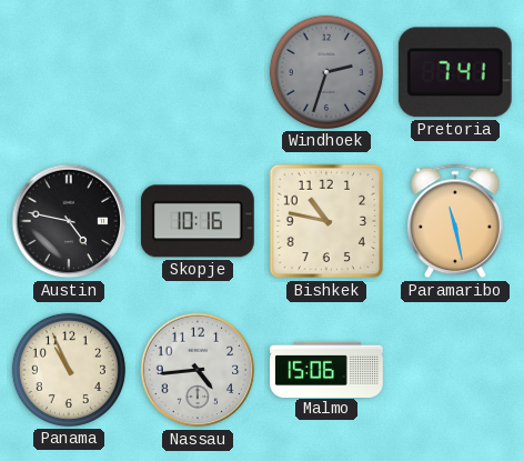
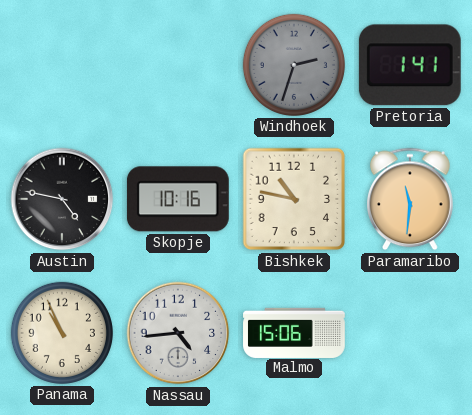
Pretoria: 7:41 -> 1:41
Paramaribo: 11:28 -> 11:31
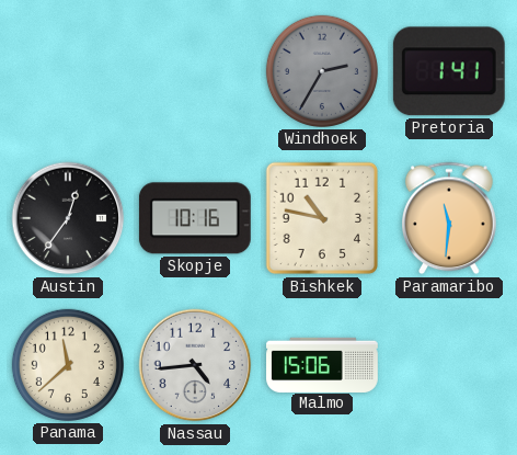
Windhoek: 2:33 -> 2:35
Austin: 4:47 -> 12:36
Panama: 10:56 -> 11:38
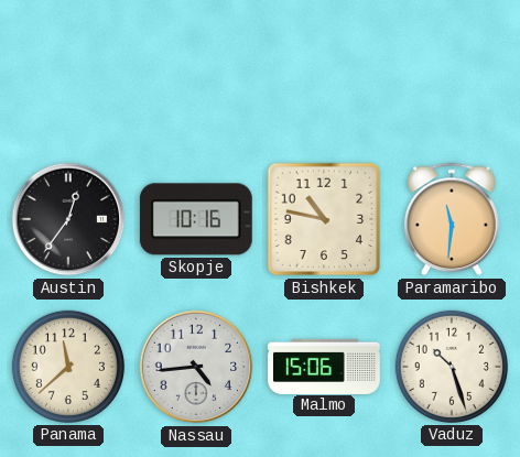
Windhoek: 2:35 -> none
Pretoria: 1:41 -> none
Vaduz: none -> 10:27
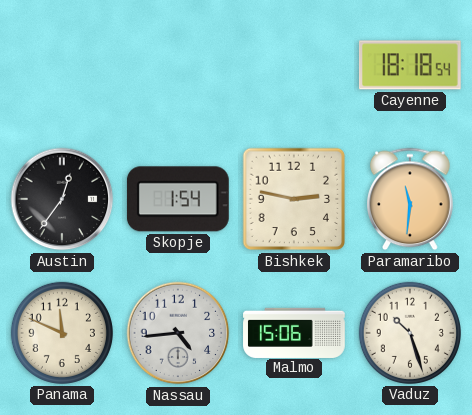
Cayenne: none -> 18:18
Skopje: 10:16 -> 1:54
Bishkek: 10:47 -> 2:47
Panama: 11:38 -> 11:49
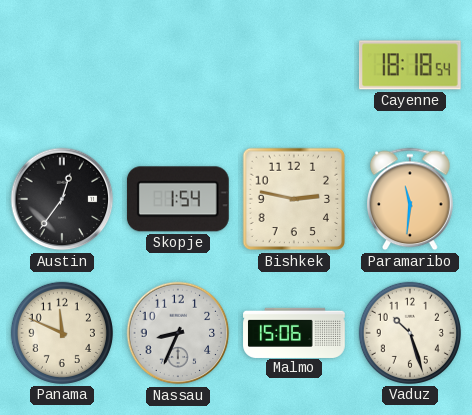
Nassau: 4:44 -> 8:34
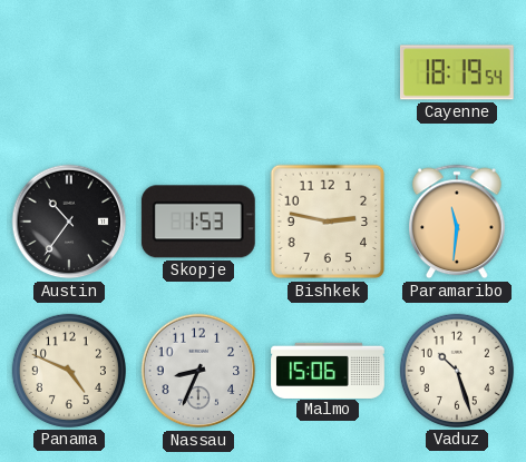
Cayenne: 18:18 -> 18:19
Austin: 12:36 -> 10:36
Skopje: 1:54 -> 1:53
Panama: 11:49 -> 4:49
